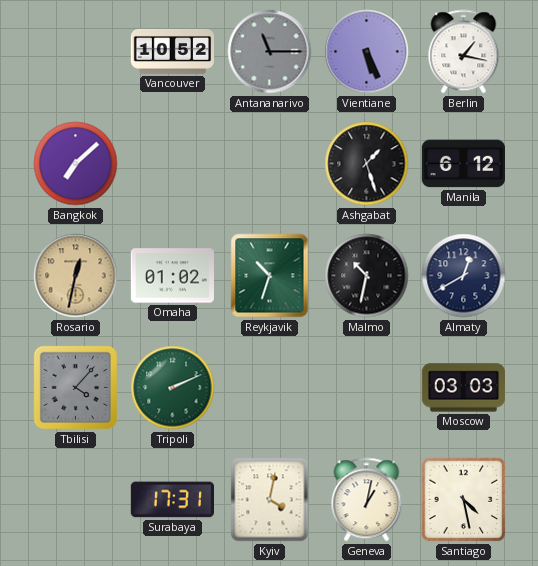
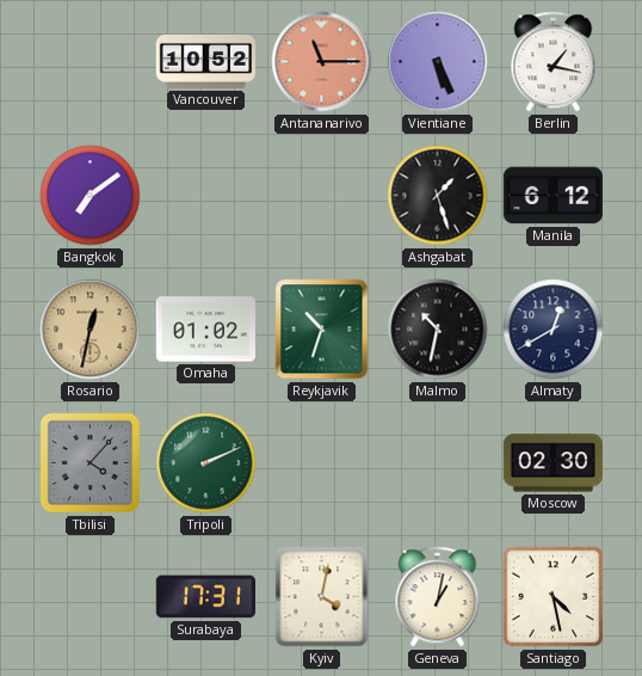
Antananarivo dial: grey -> salmon
Bangkok: 7:08 -> 7:09
Moscow: 03:03 -> 02:30
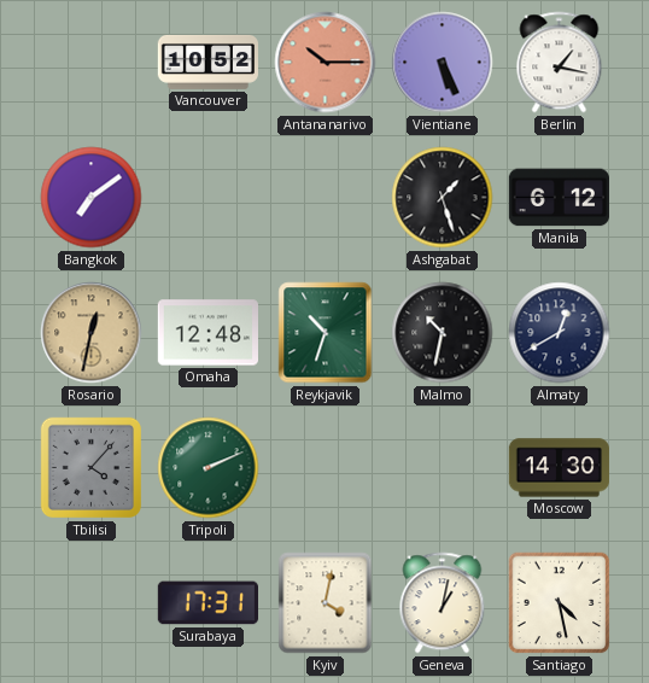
Antananarivo: 11:15 -> 10:15
Omaha: 01:02 -> 12:48
Moscow: 02:30 -> 14:30
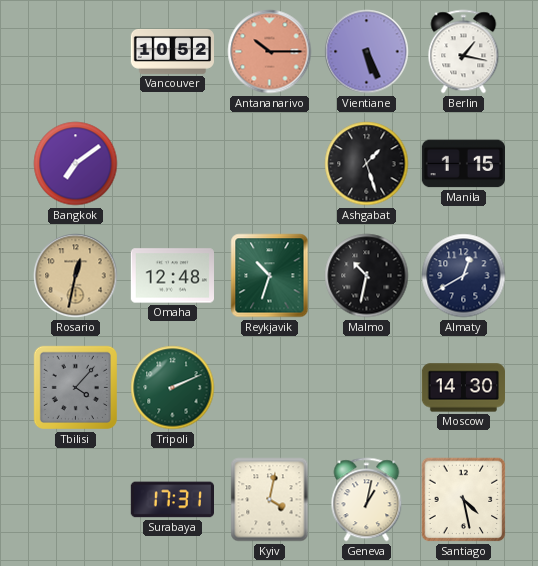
Manila: 6:12 -> 1:15
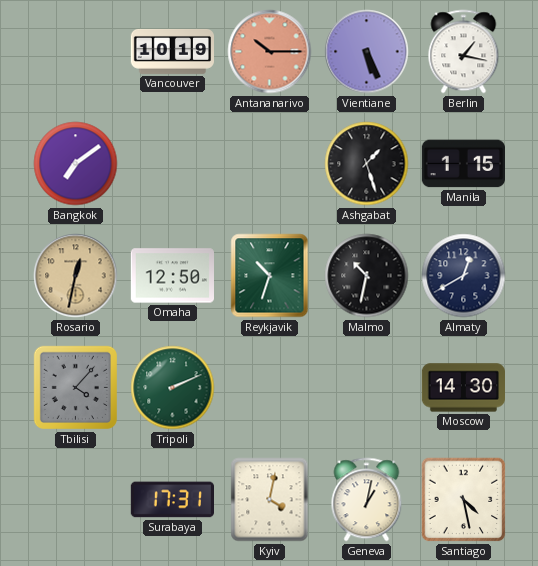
Vancouver: 10:52 -> 10:19
Omaha: 12:48 -> 12:50
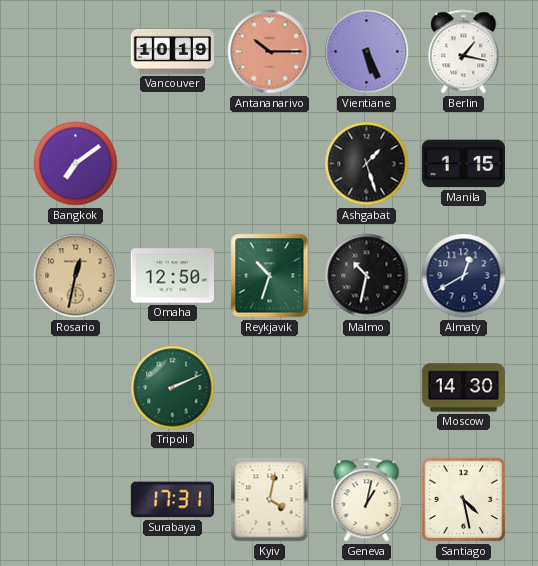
Tbilisi: 4:07 -> none
